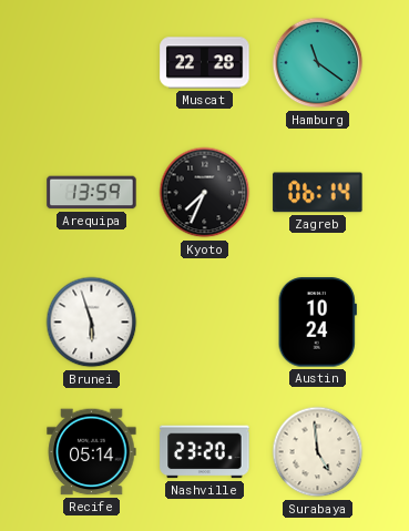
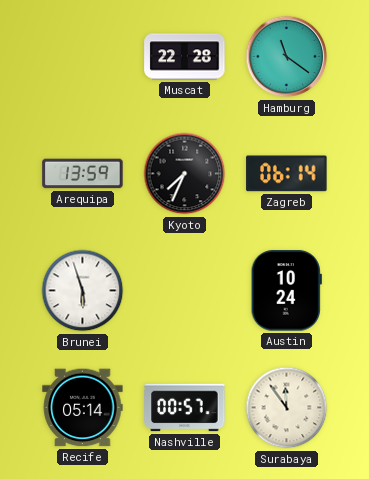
Nashville: 23:20 -> 00:57
Surabaya: 4:59 -> 11:54
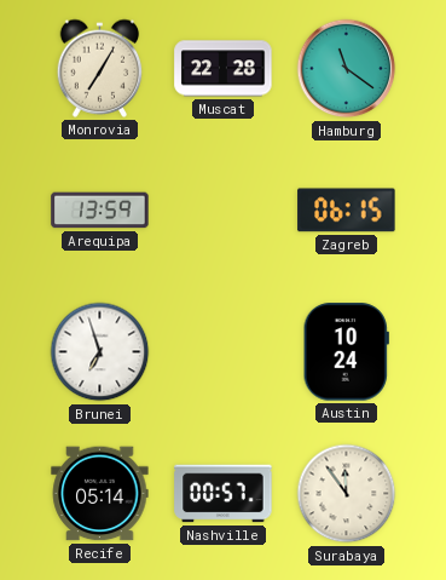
Monrovia: none -> 7:05
Kyoto: 7:34 -> none
Zagreb: 06:14 -> 06:15
Brunei: 5:57 -> 6:57
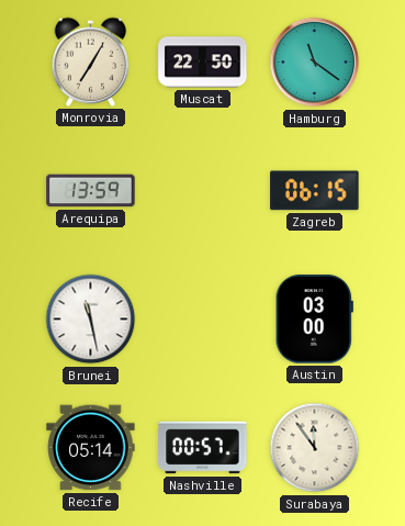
Muscat: 22:28 -> 22:50
Brunei: 6:57 -> 11:28
Austin: 10:24 -> 03:00
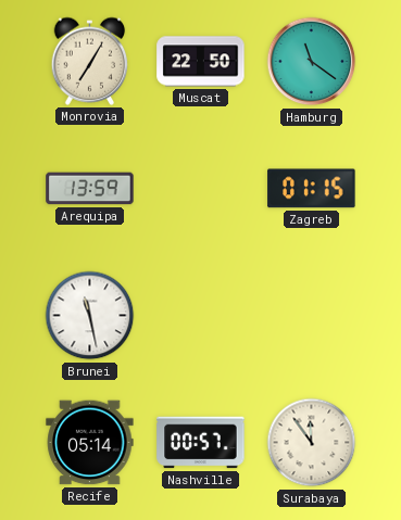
Zagreb: 06:15 -> 01:15
Austin: 03:00 -> none
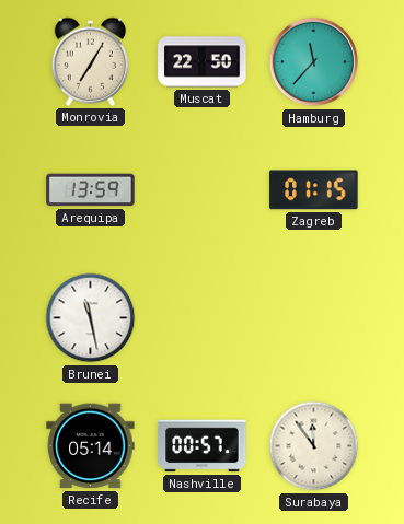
Hamburg: 11:21 -> 11:37
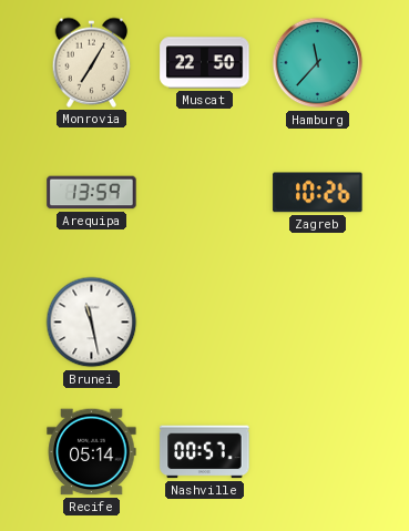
Zagreb: 01:15 -> 10:26
Surabaya: 11:54 -> none
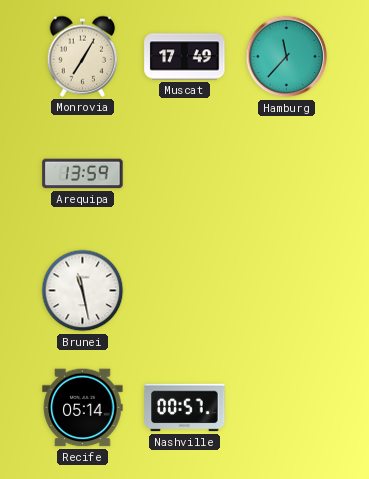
Muscat: 22:50 -> 17:49
Zagreb: 10:26 -> none
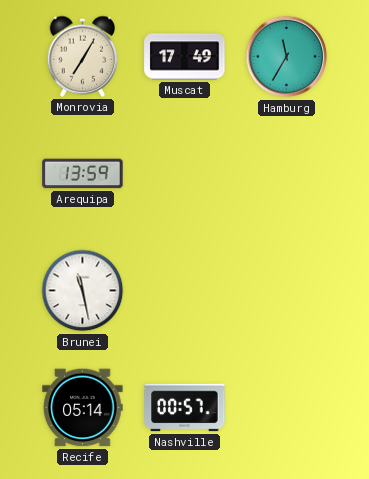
Hamburg: 11:37 -> 11:35
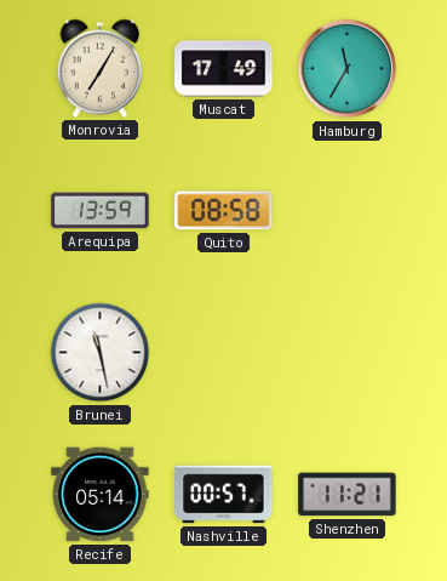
Quito: none -> 08:58
Shenzhen: none -> 11:21
